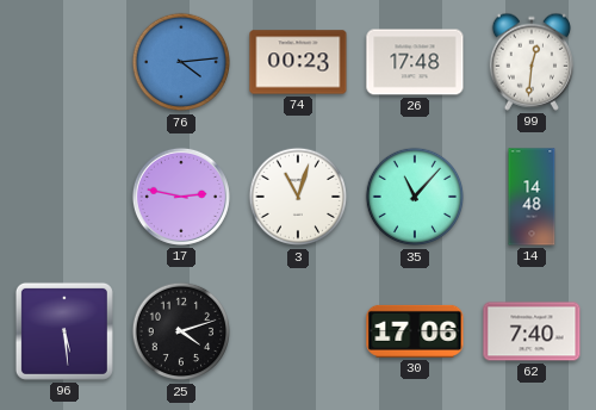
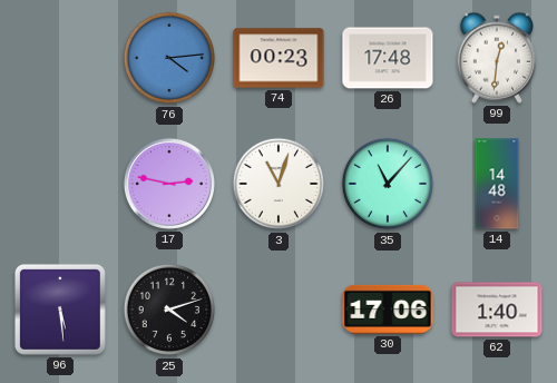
62: 7:40 -> 1:40
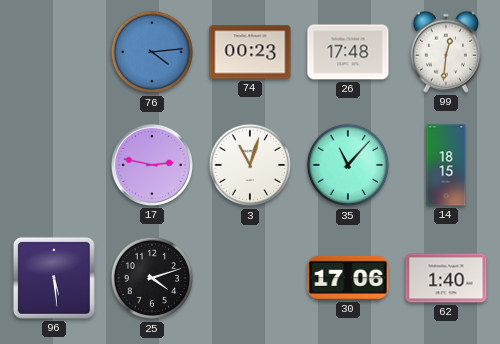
14: 14:48 -> 18:15
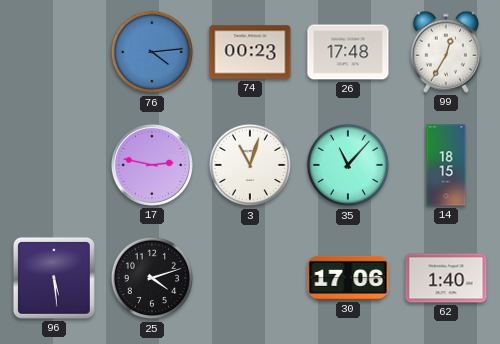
99: 12:31 -> 12:35
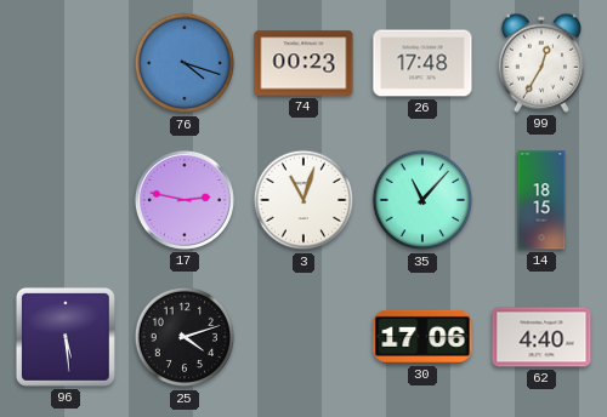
76: 4:14 -> 4:18
62: 1:40 -> 4:40
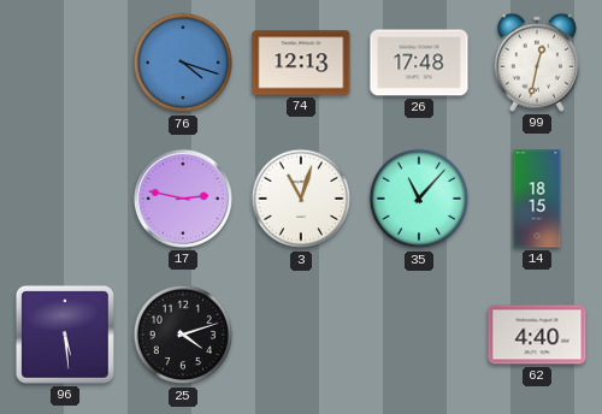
74: 00:23 -> 12:13
99: 12:35 -> 12:32
30: 17:06 -> none
